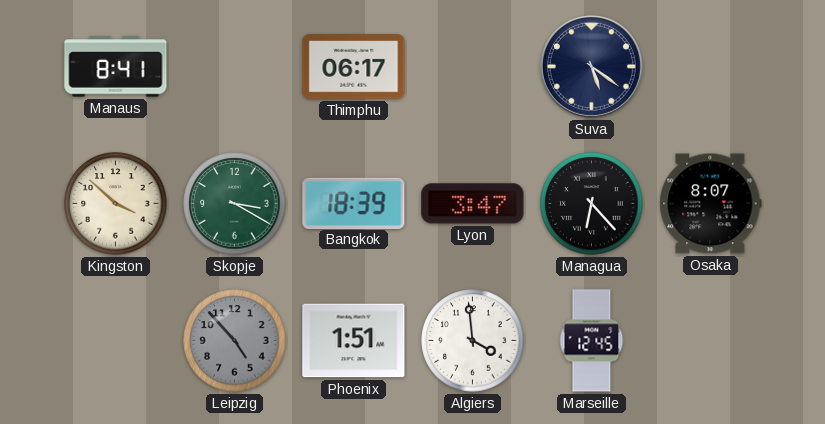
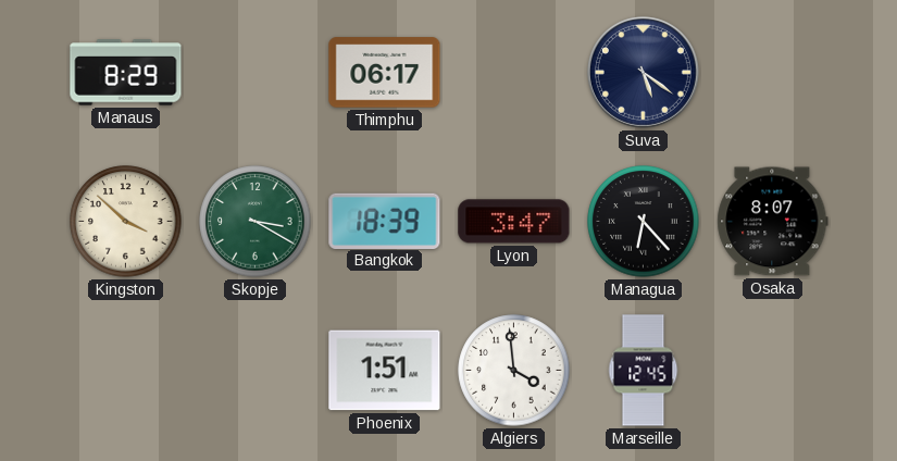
Manaus: 8:41 -> 8:29
Leipzig: 4:53 -> none
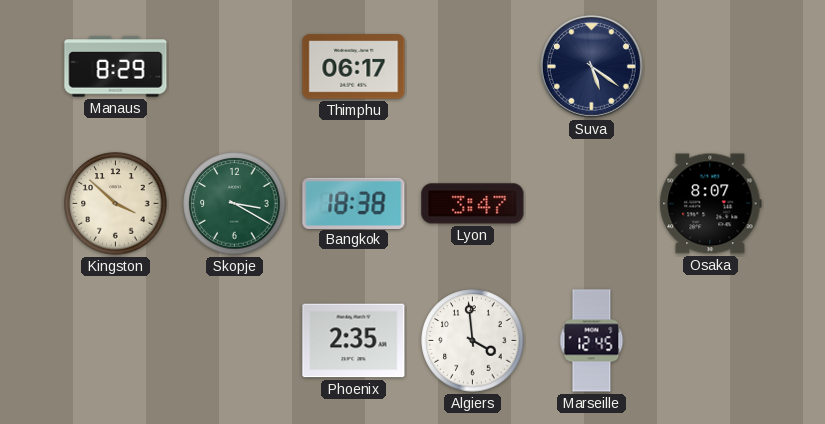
Bangkok: 18:39 -> 18:38
Managua: 6:23 -> none
Phoenix: 1:51 -> 2:35
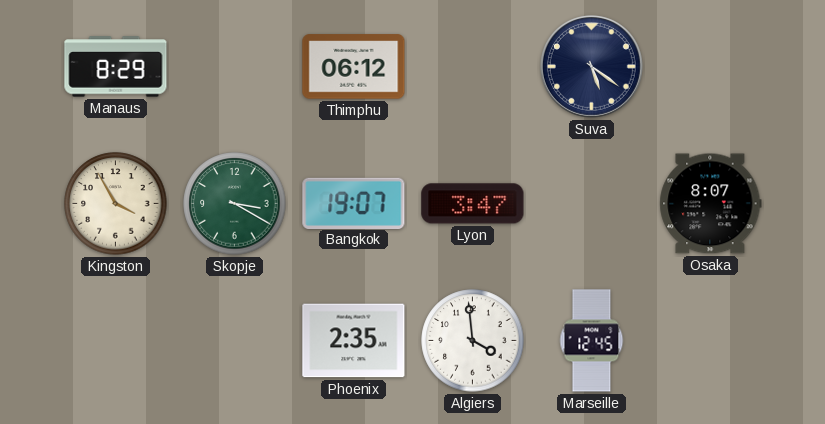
Thimphu: 06:17 -> 06:12
Kingston: 3:52 -> 3:55
Bangkok: 18:38 -> 19:07
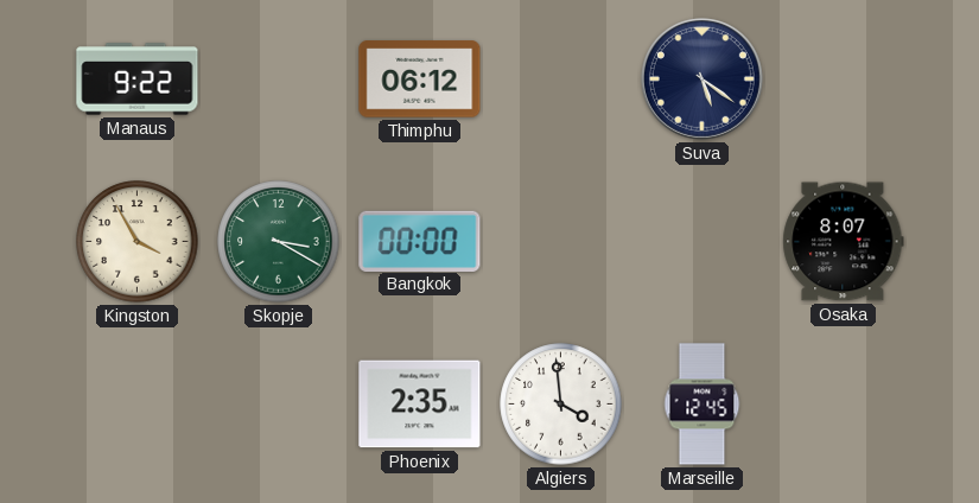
Manaus: 8:29 -> 9:22
Bangkok: 19:07 -> 00:00
Lyon: 3:47 -> none
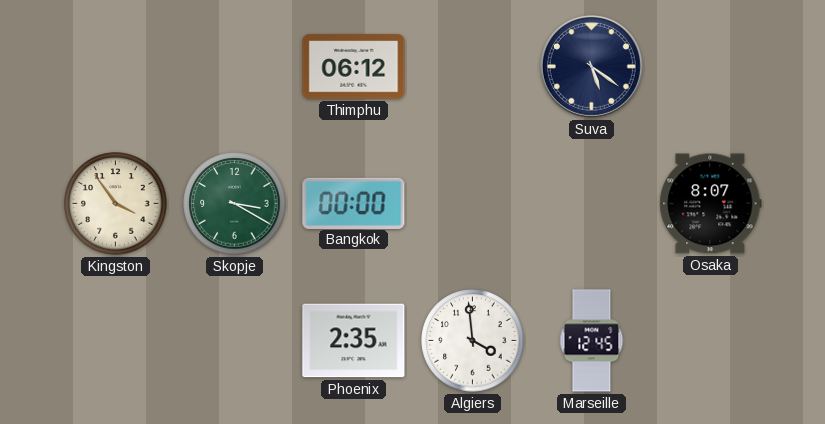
Manaus: 9:22 -> none
Kingston: 3:55 -> 3:54
